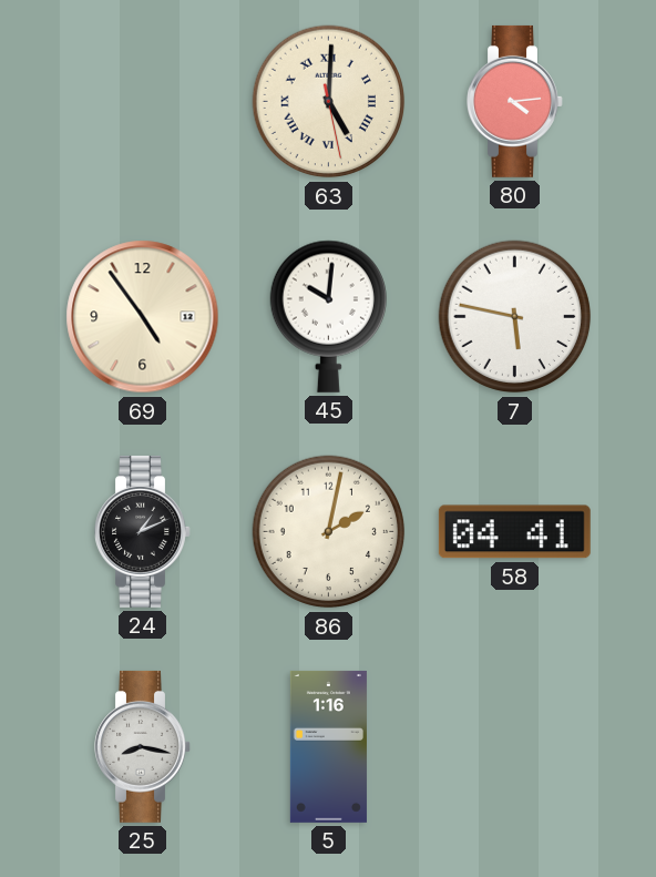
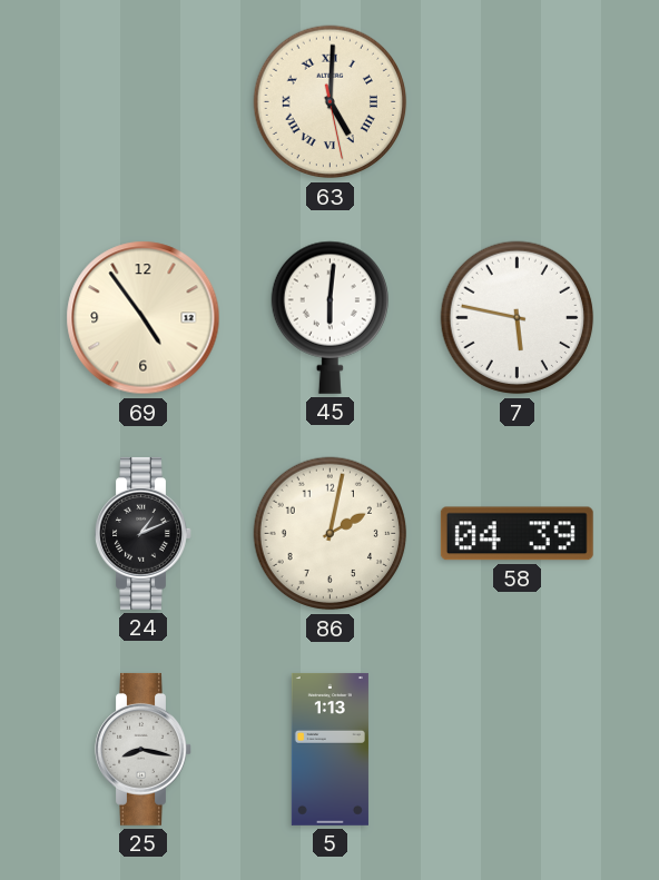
80: 4:14 -> none
45: 10:01 -> 6:01
58: 04:41 -> 04:39
5: 1:16 -> 1:13
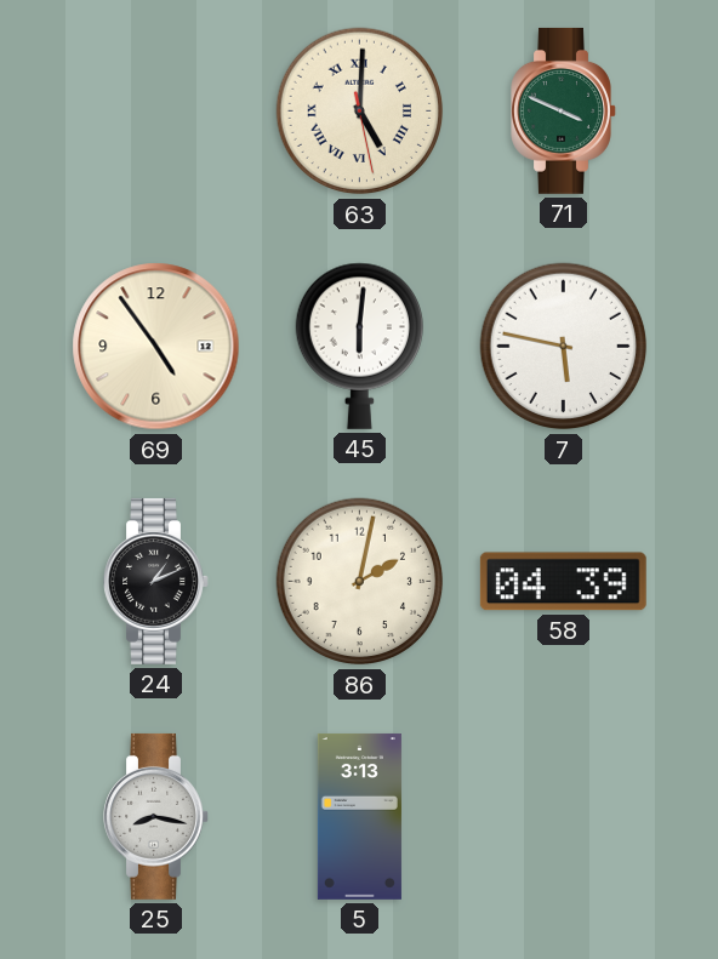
71: none -> 3:49
5: 1:13 -> 3:13
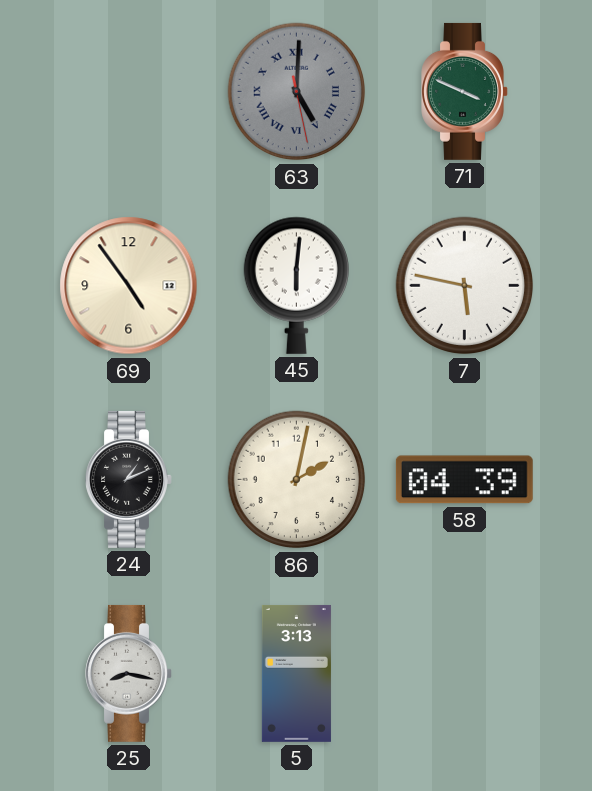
63 dial: cream -> grey
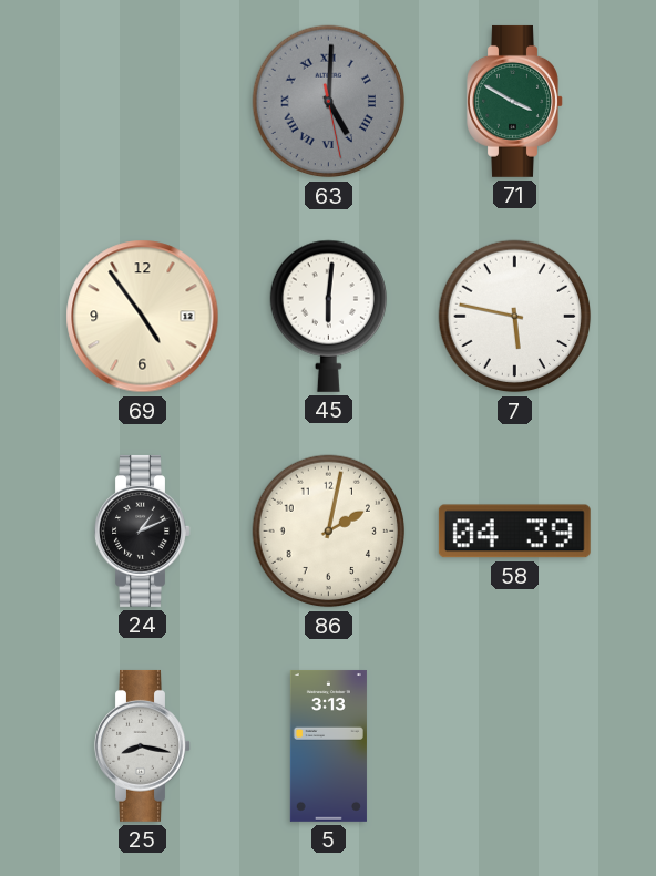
71: 3:49 -> 3:50
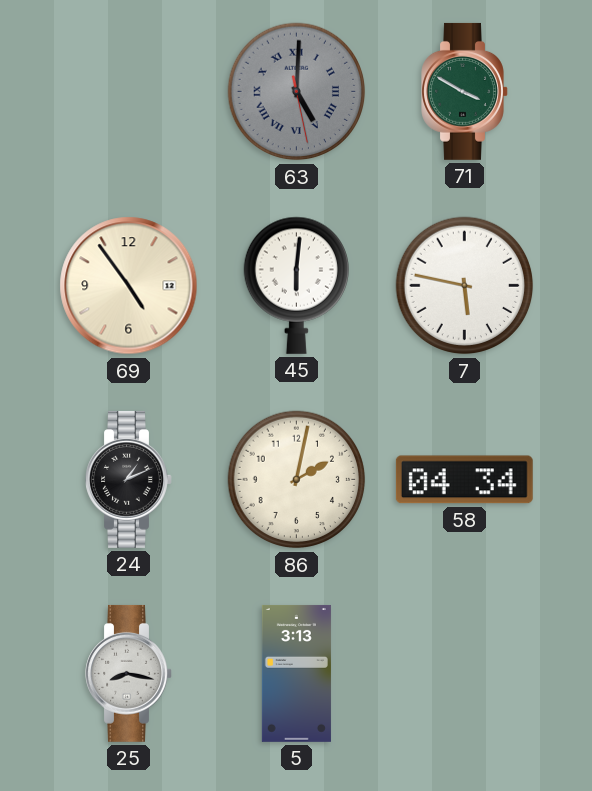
58: 04:39 -> 04:34
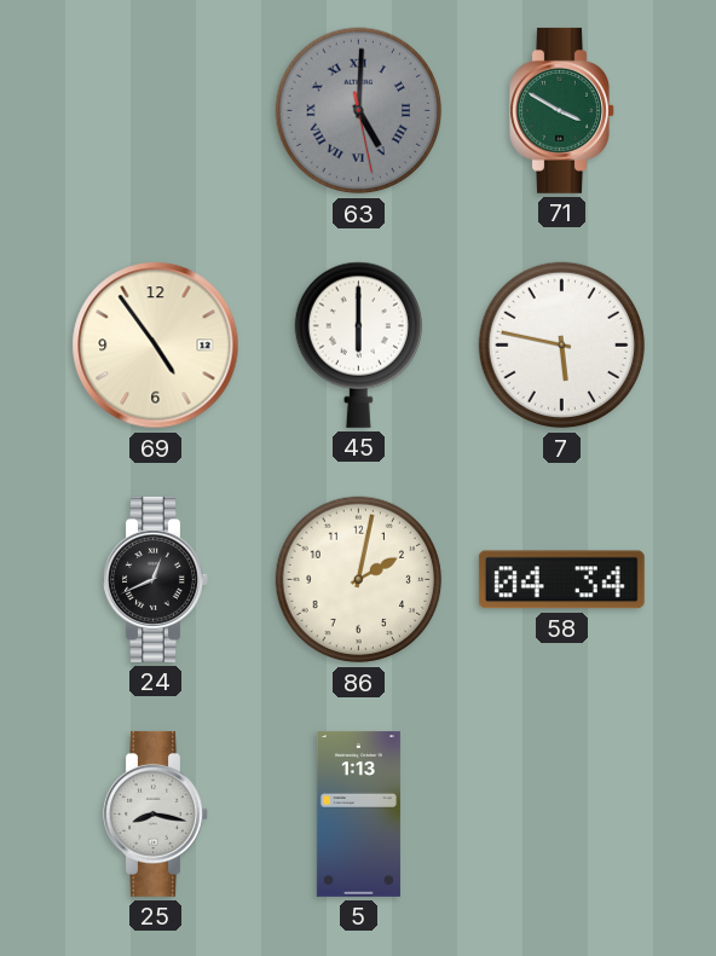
45: 6:01 -> 6:00
24: 1:11 -> 12:41
5: 3:13 -> 1:13
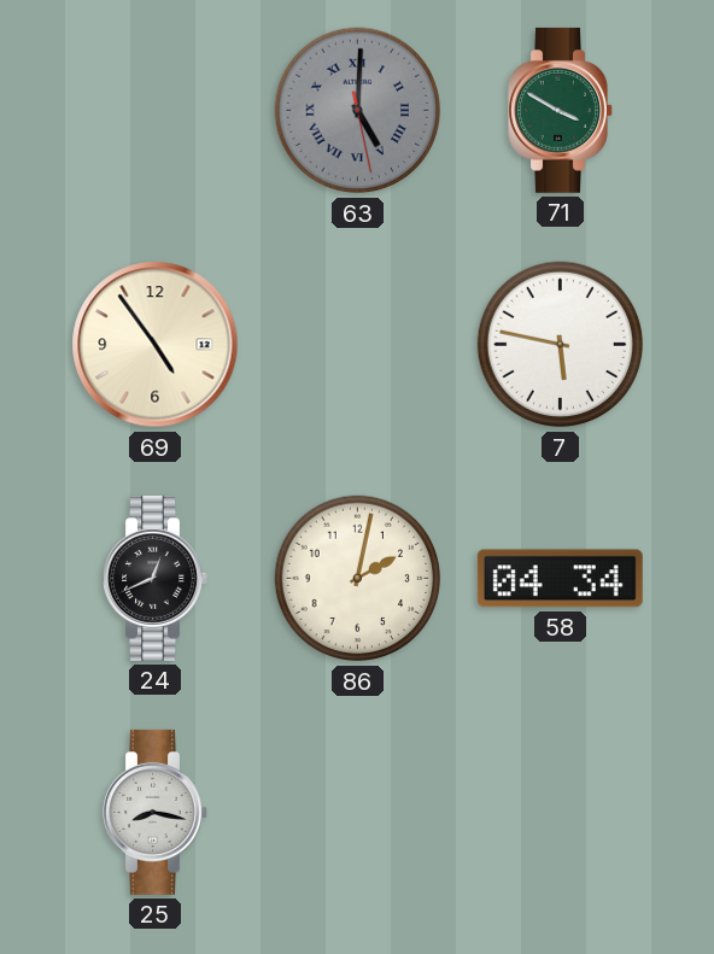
45: 6:00 -> none
5: 1:13 -> none
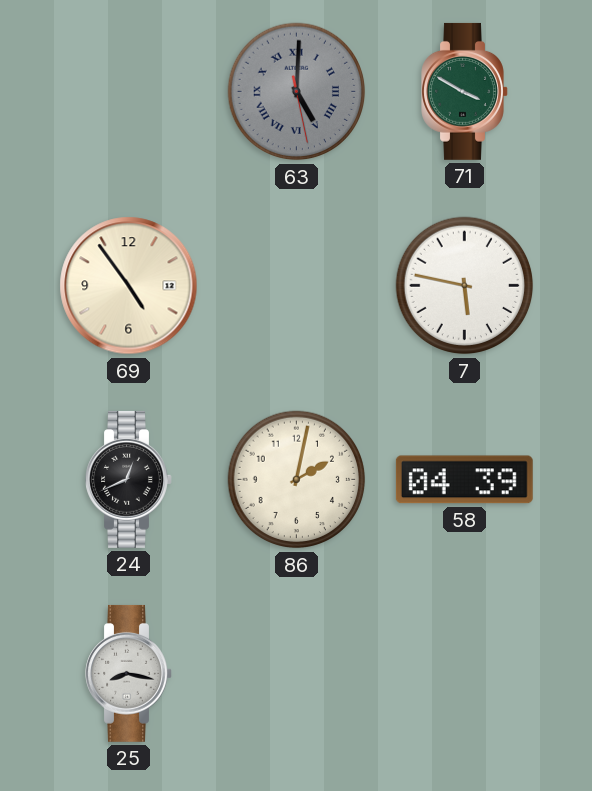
58: 04:34 -> 04:39
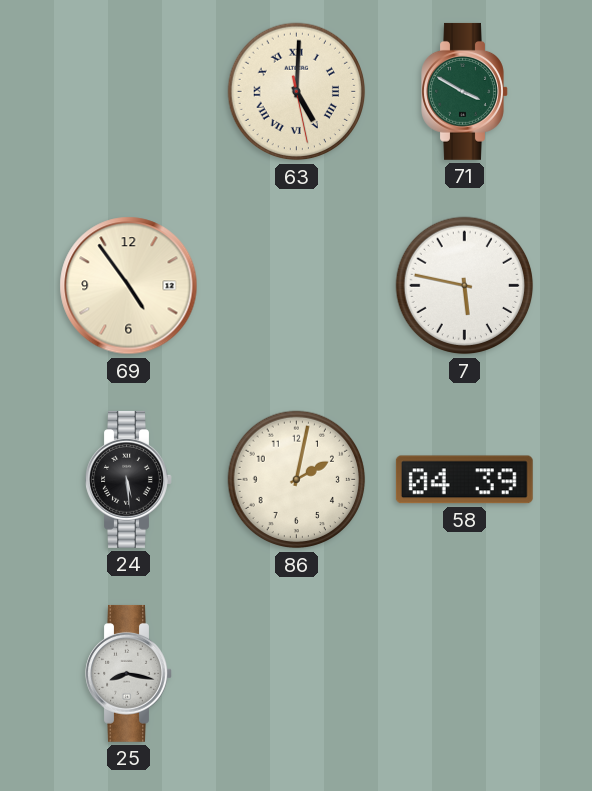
63 dial: grey -> cream
24: 12:41 -> 5:29
